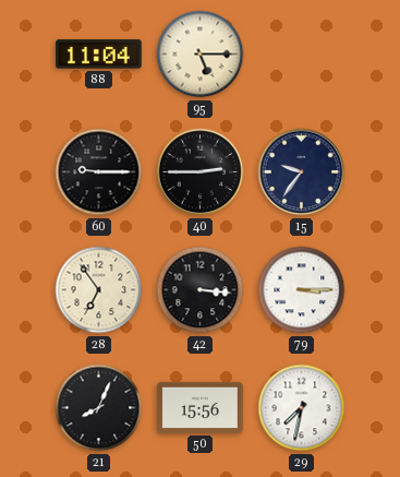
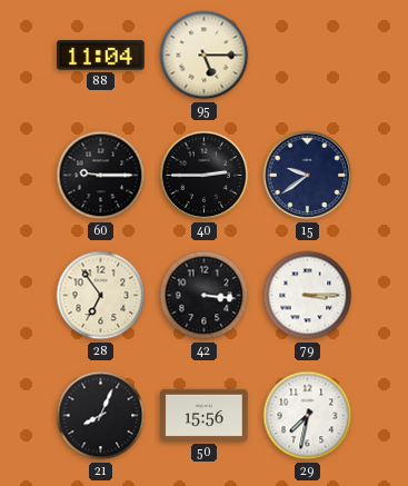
15: 9:36 -> 9:39
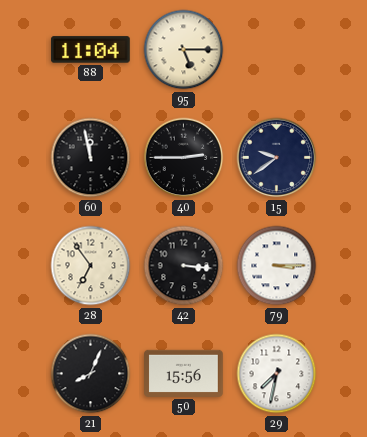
60: 9:15 -> 11:58
